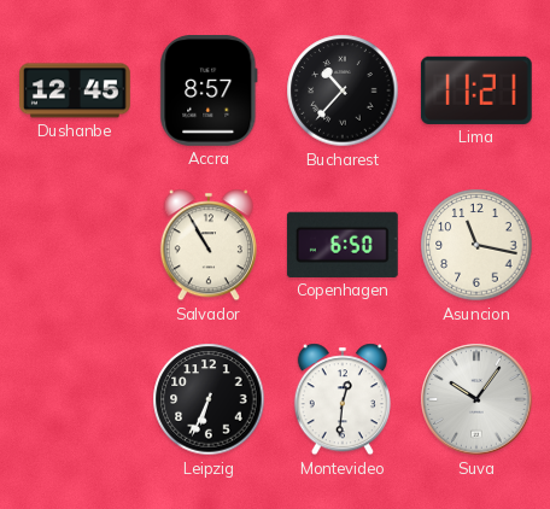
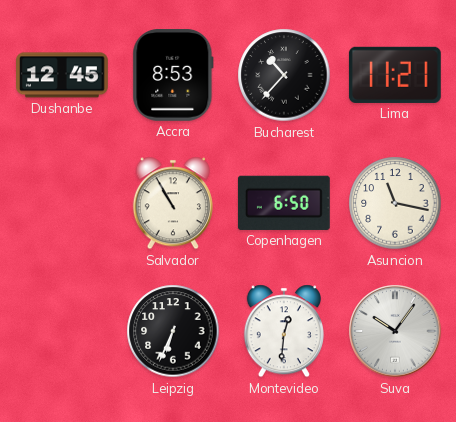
Accra: 8:57 -> 8:53
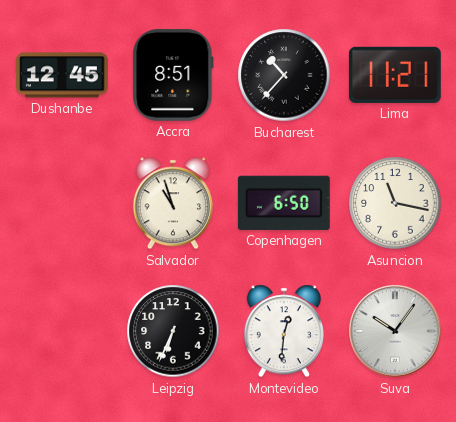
Accra: 8:53 -> 8:51
Salvador: 10:55 -> 10:57
